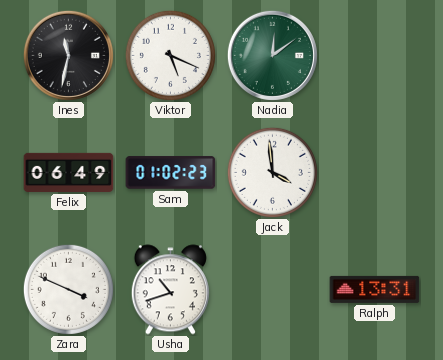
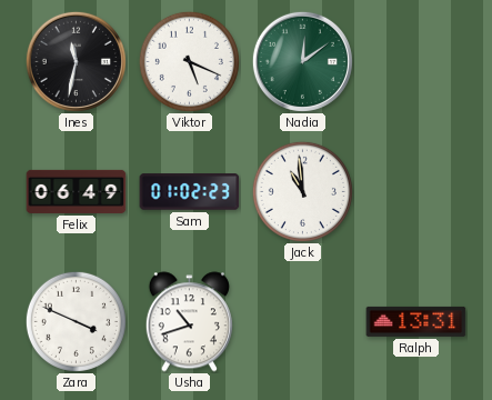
Jack: 3:59 -> 10:59
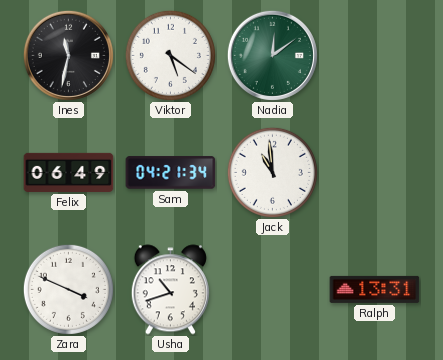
Viktor: 5:19 -> 5:21
Sam: 01:02 -> 04:21
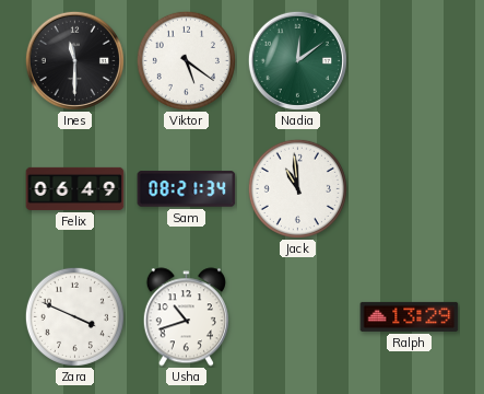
Ines: 11:32 -> 11:30
Sam: 04:21 -> 08:21
Ralph: 13:31 -> 13:29
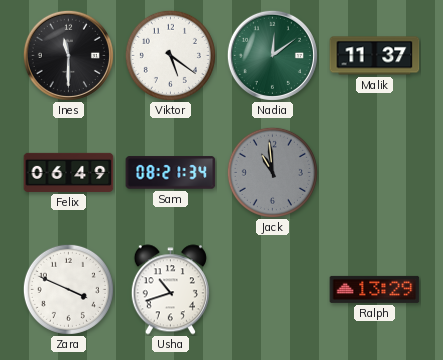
Malik: none -> 11:37
Jack dial: white -> grey
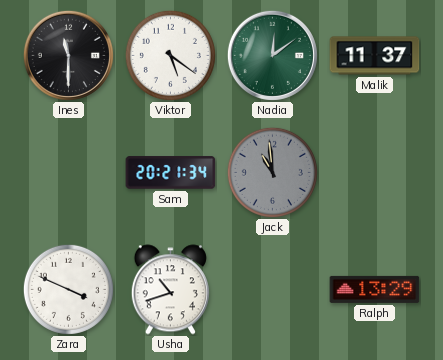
Felix: 06:49 -> none
Sam: 08:21 -> 20:21
